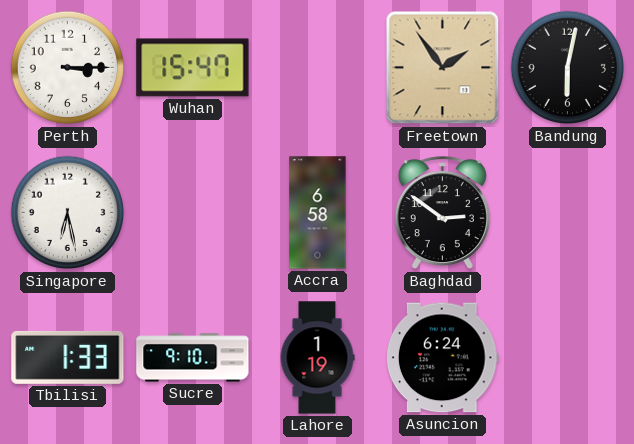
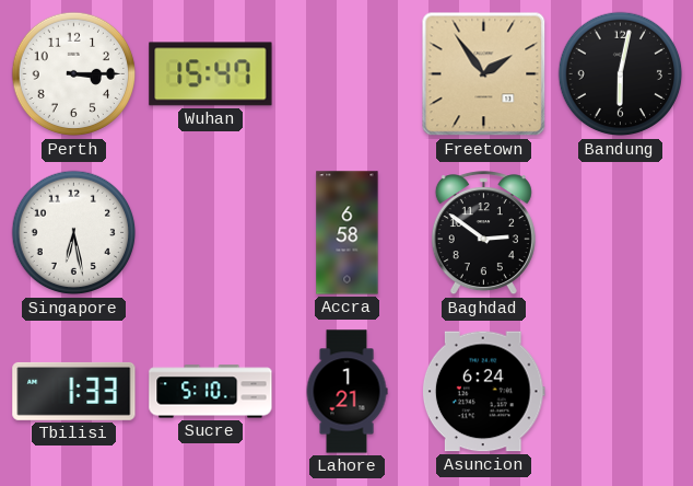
Sucre: 9:10 -> 5:10
Lahore: 1:19 -> 1:21
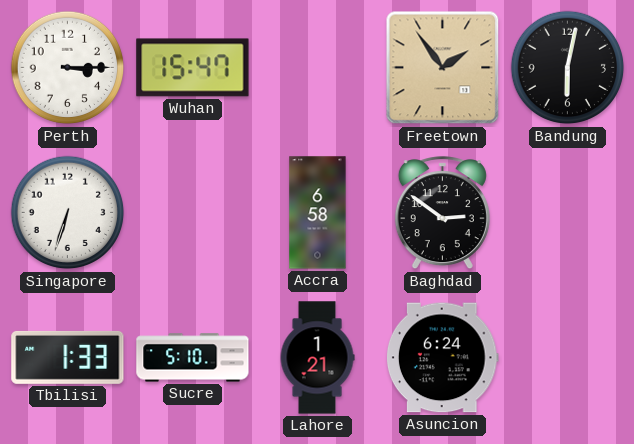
Singapore: 6:28 -> 6:33
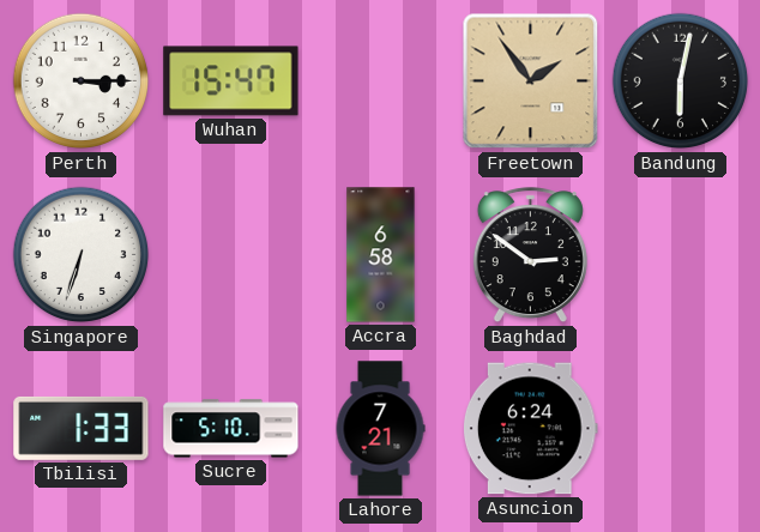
Lahore: 1:21 -> 7:21
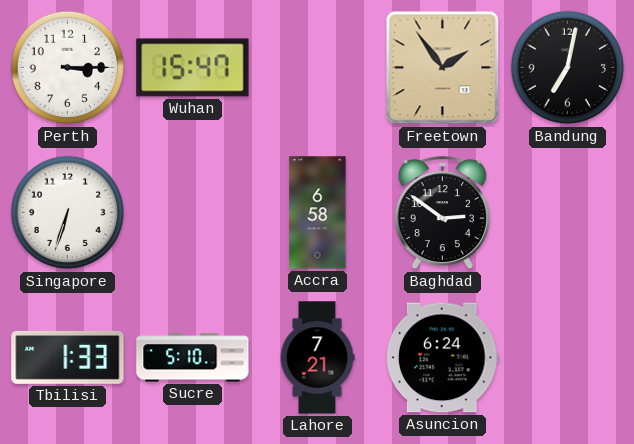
Bandung: 6:02 -> 7:02
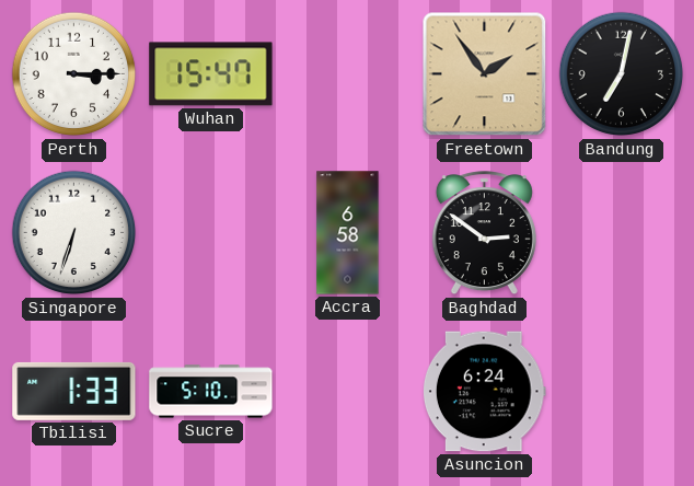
Lahore: 7:21 -> none
